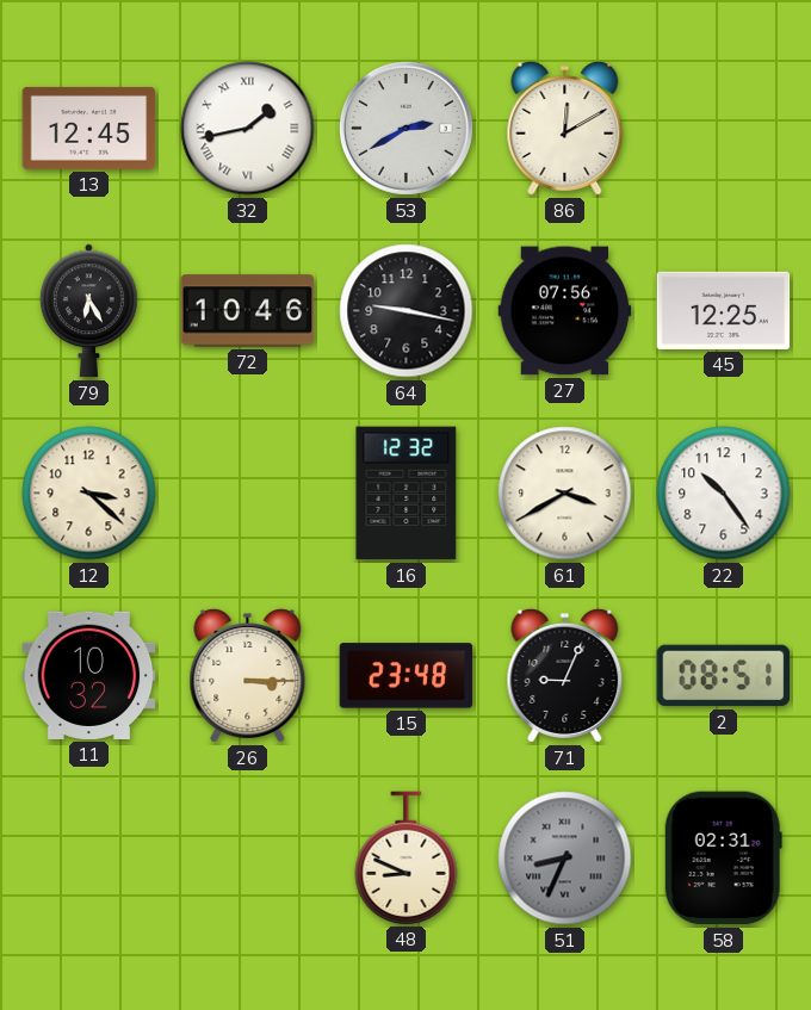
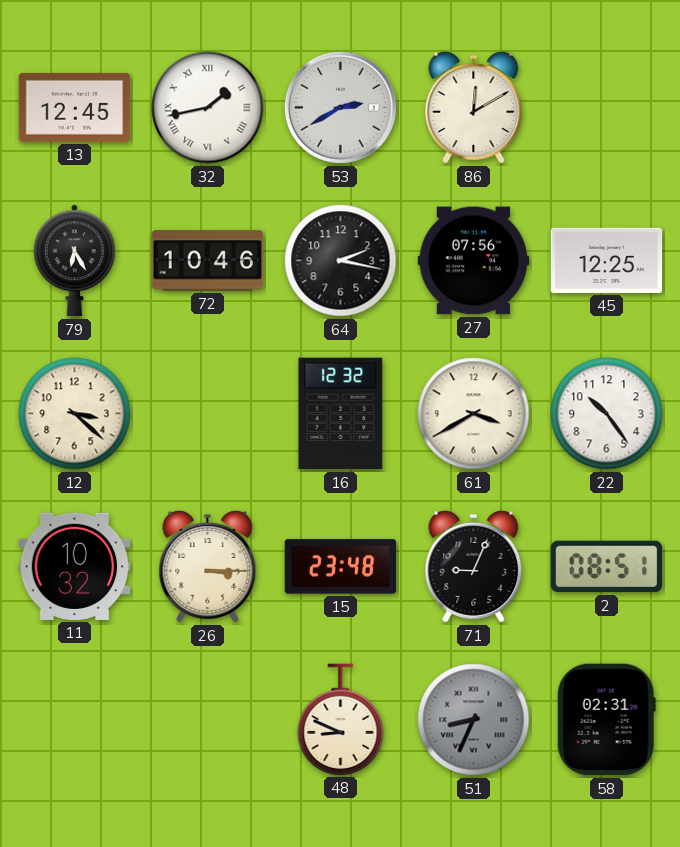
64: 9:17 -> 2:17
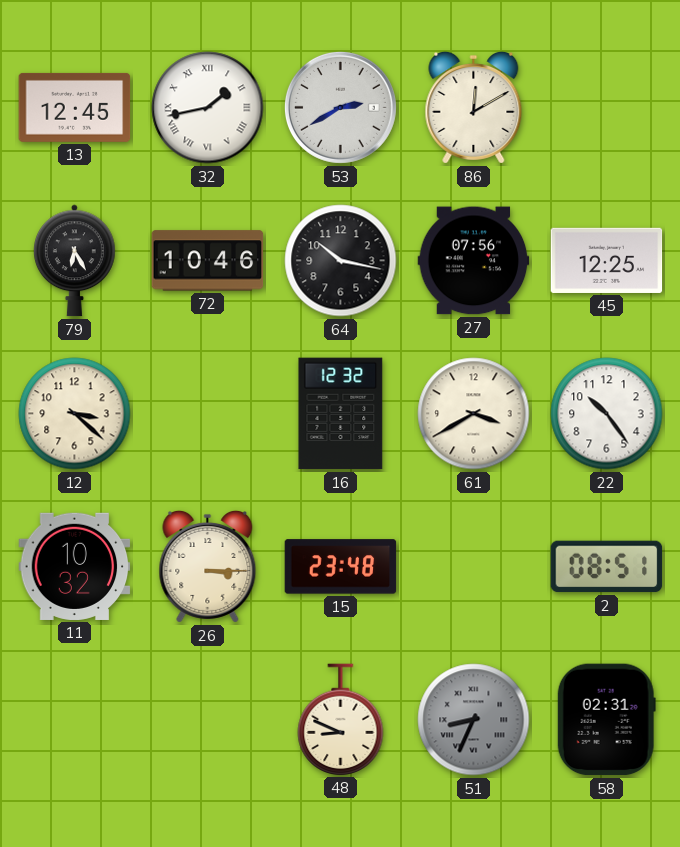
64: 2:17 -> 10:17
71: 9:04 -> none
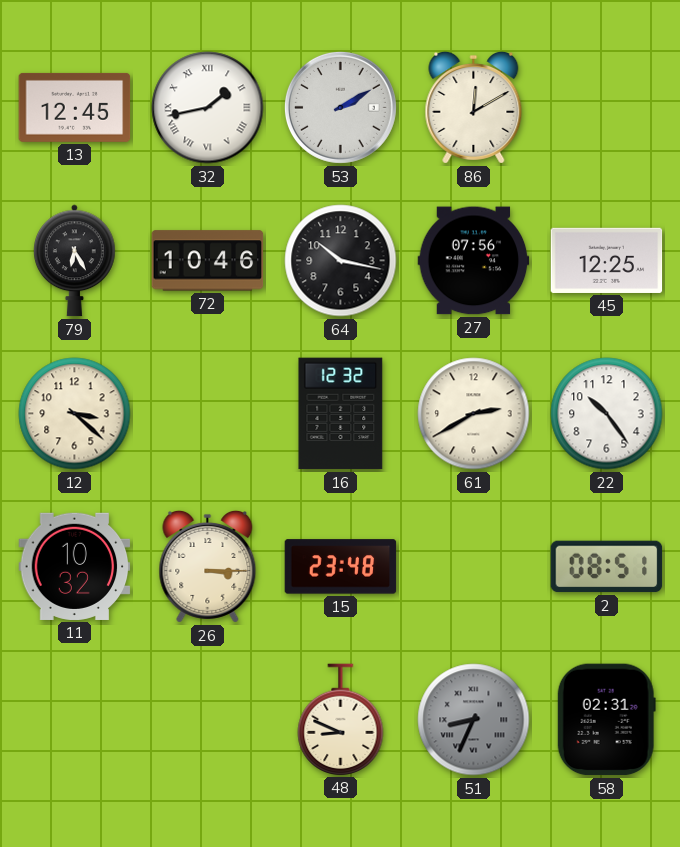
53: 2:40 -> 2:10
61: 3:40 -> 2:40
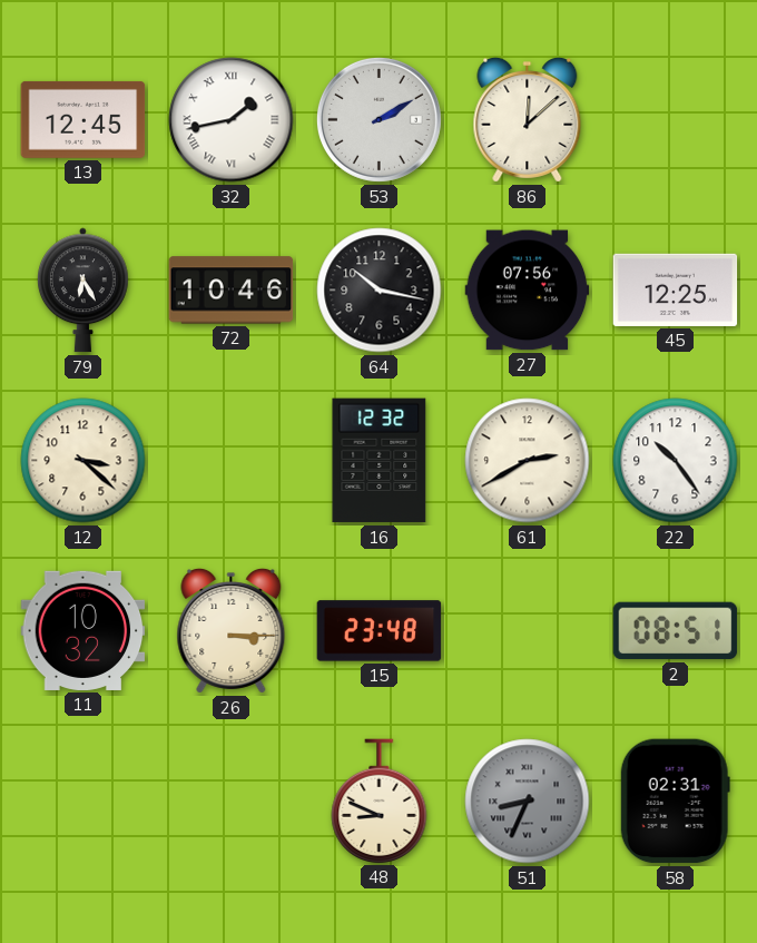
86: 12:10 -> 12:08
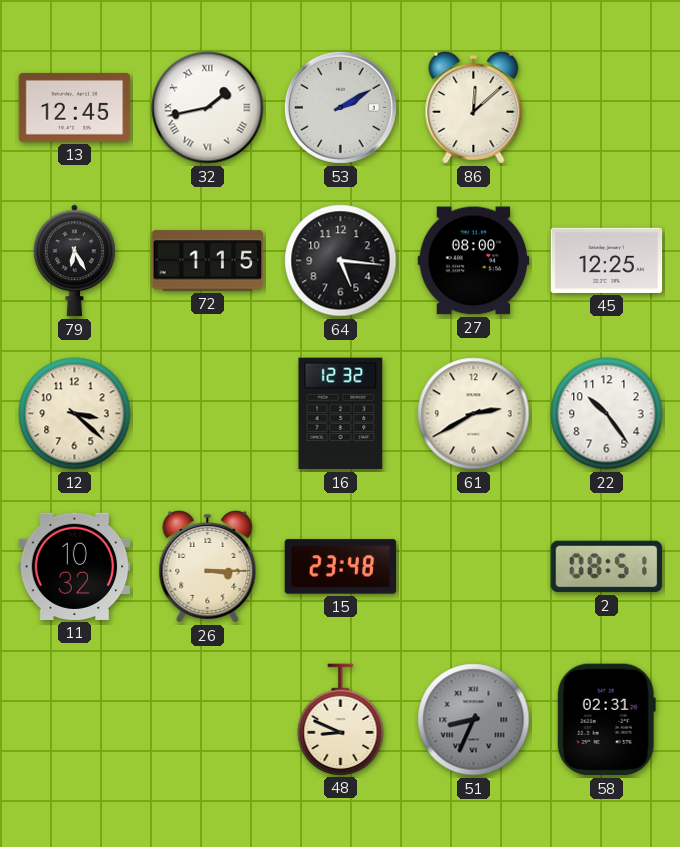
72: 10:46 -> 1:15
64: 10:17 -> 5:16
27: 07:56 -> 08:00
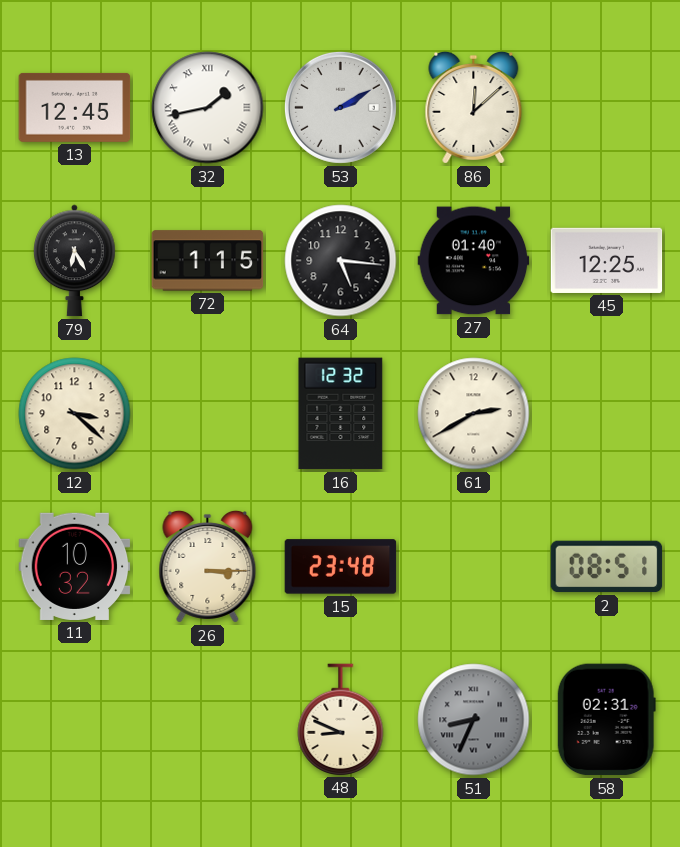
27: 08:00 -> 01:40
22: 10:24 -> none
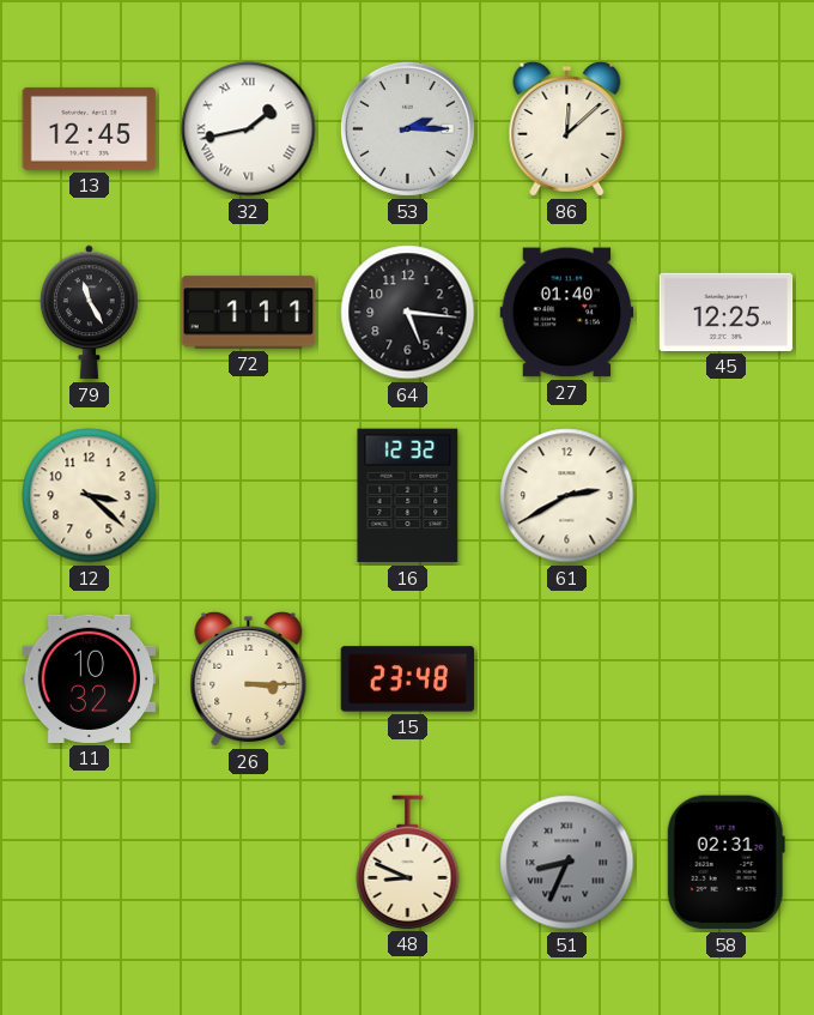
53: 2:10 -> 2:15
79: 6:25 -> 11:25
72: 1:15 -> 1:11
2: 08:51 -> none
